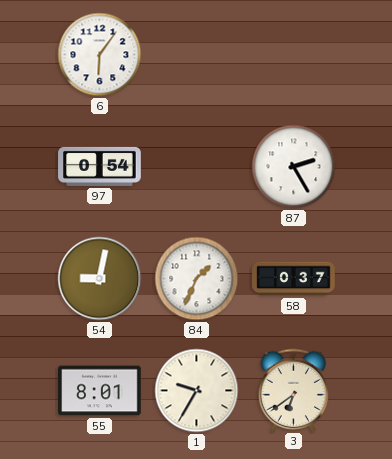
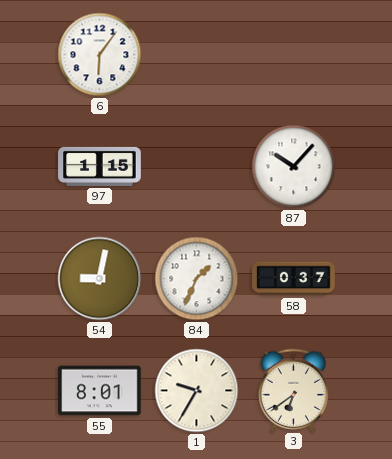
97: 0:54 -> 1:15
87: 2:25 -> 10:07
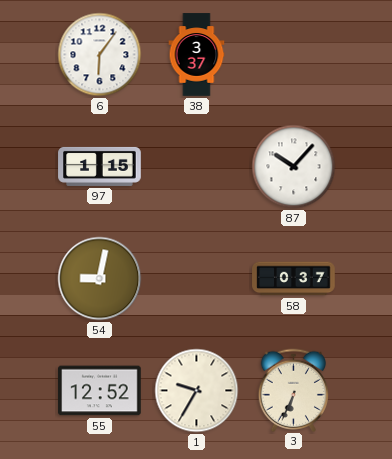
38: none -> 3:37
84: 1:34 -> none
55: 8:01 -> 12:52
3: 6:39 -> 6:34
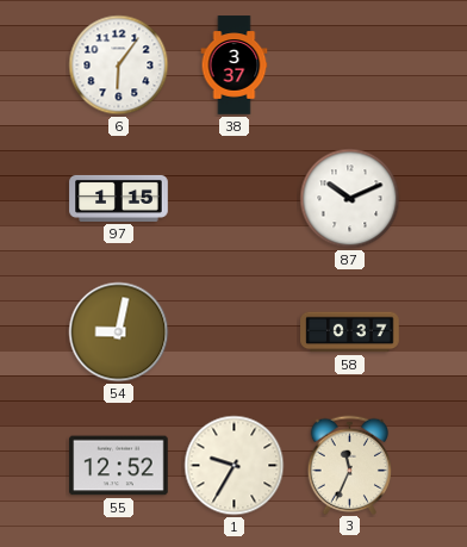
87: 10:07 -> 10:11
3: 6:34 -> 11:34
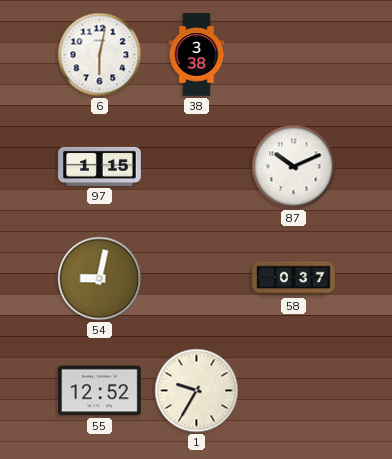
6: 6:06 -> 6:02
38: 3:37 -> 3:38
3: 11:34 -> none
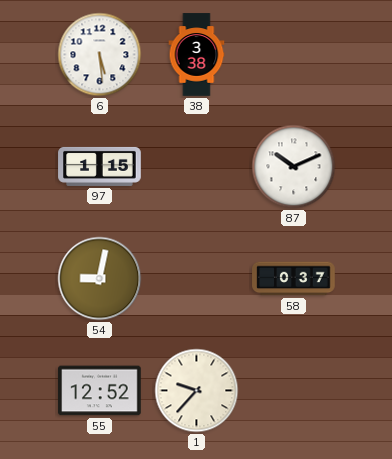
6: 6:02 -> 5:29
1: 9:35 -> 9:37
